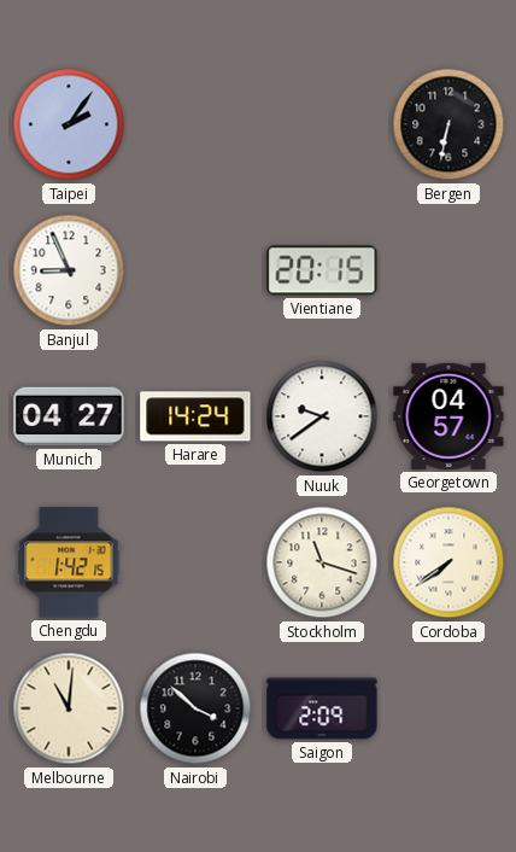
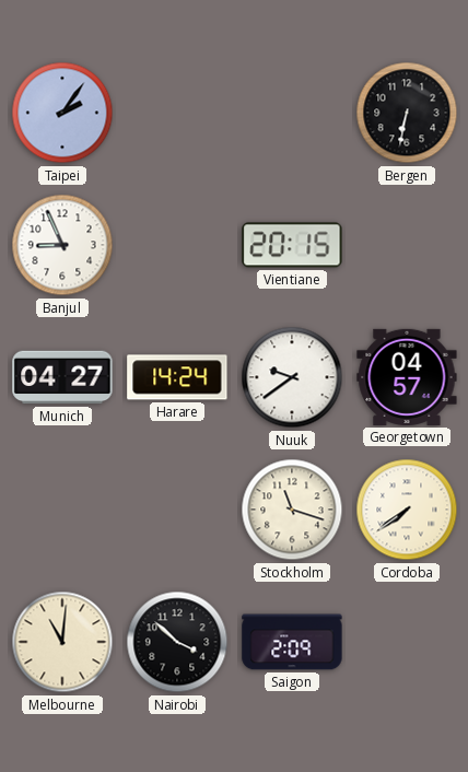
Chengdu: 1:42 -> none
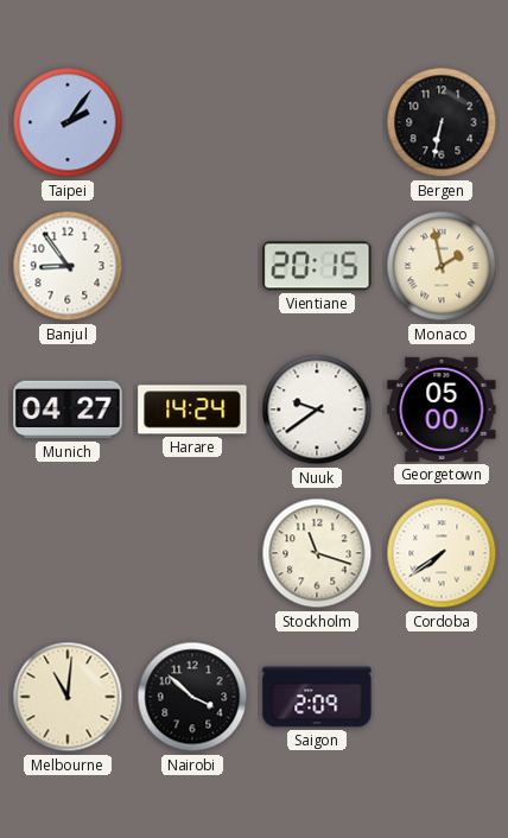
Banjul: 8:56 -> 8:54
Monaco: none -> 1:58
Georgetown: 04:57 -> 05:00
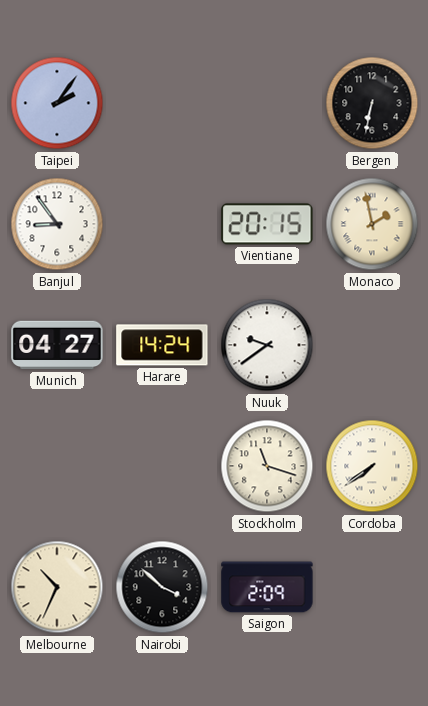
Georgetown: 05:00 -> none
Melbourne: 11:01 -> 10:34
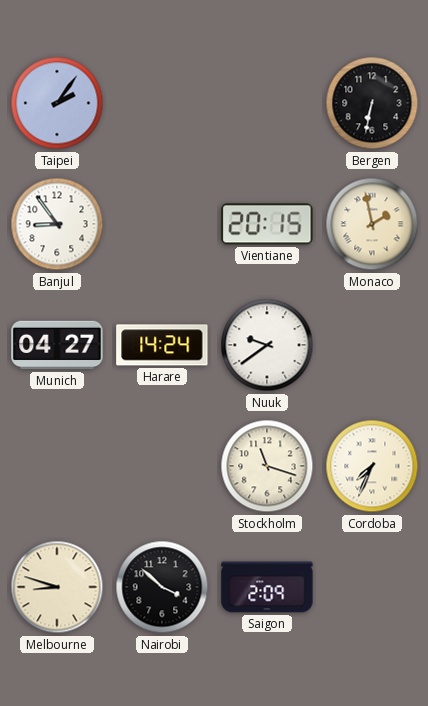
Cordoba: 7:39 -> 7:34
Melbourne: 10:34 -> 8:48
